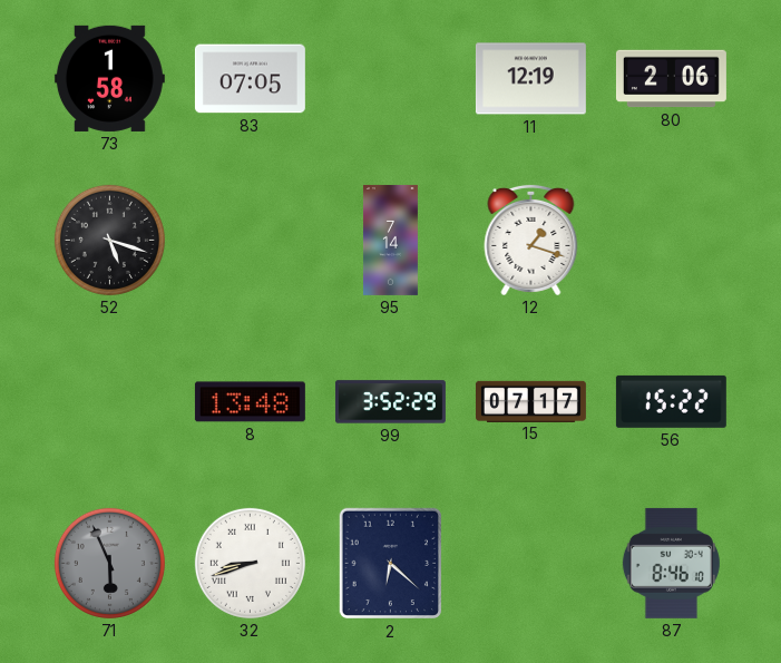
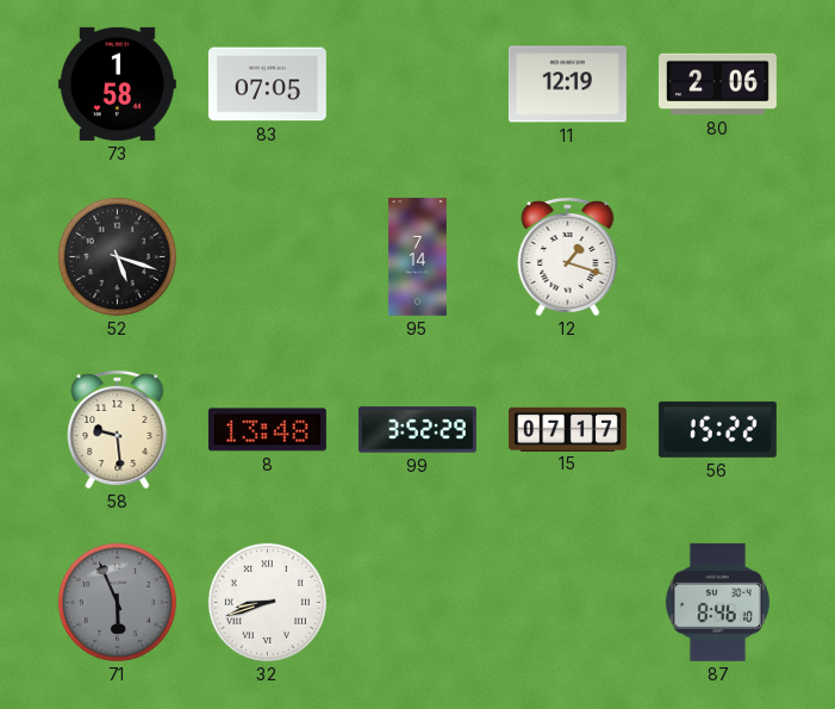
58: none -> 9:29
2: 6:22 -> none
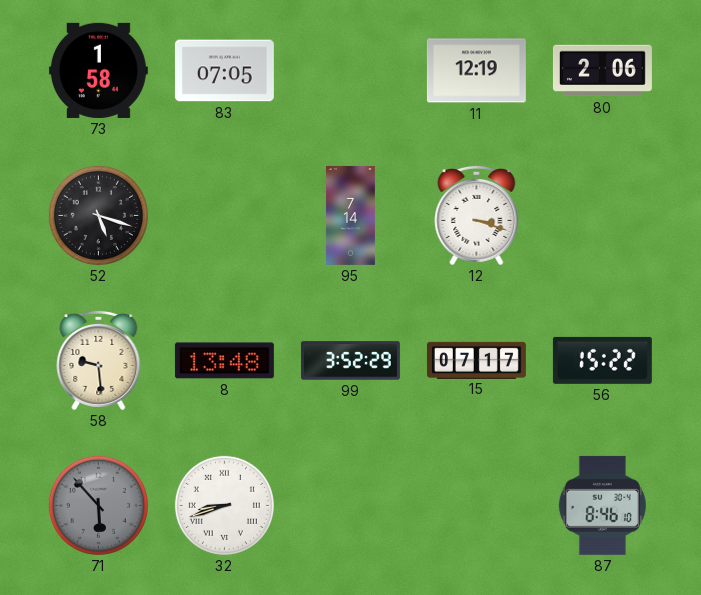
12: 1:18 -> 3:18
71: 5:56 -> 5:53
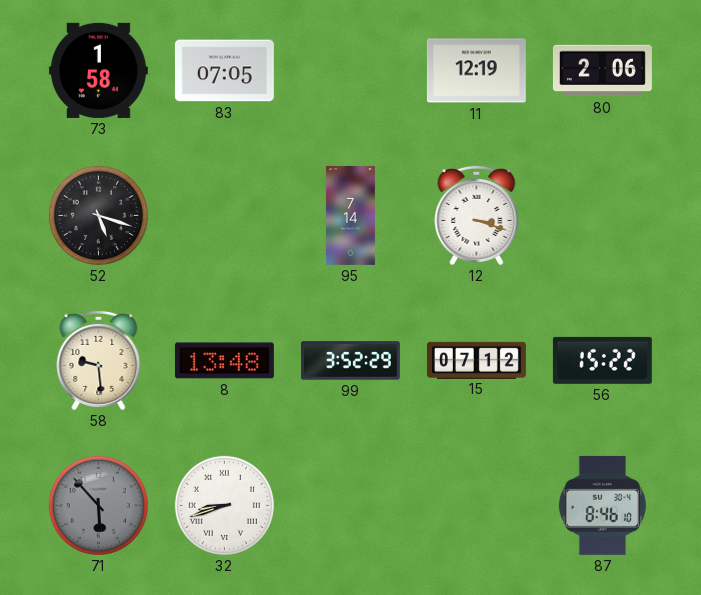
15: 07:17 -> 07:12
